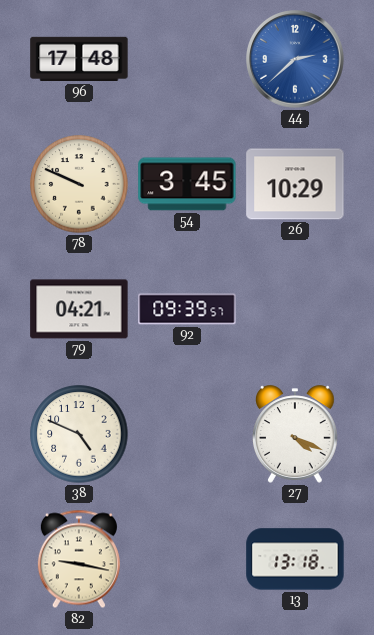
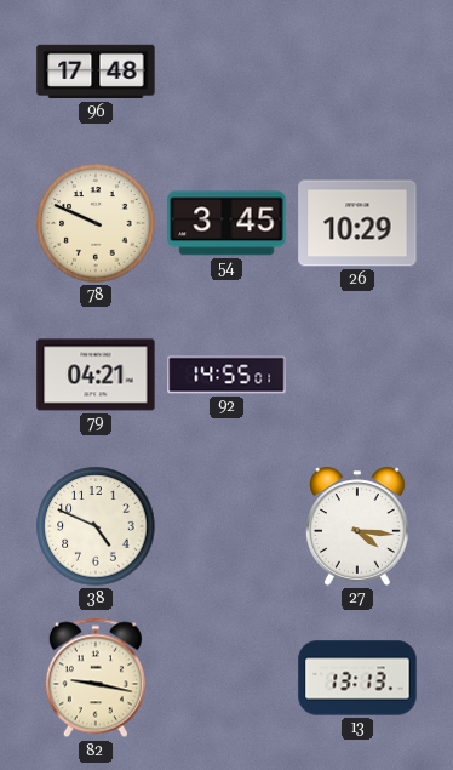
44: 2:38 -> none
92: 09:39 -> 14:55
27: 4:19 -> 4:16
13: 13:18 -> 13:13
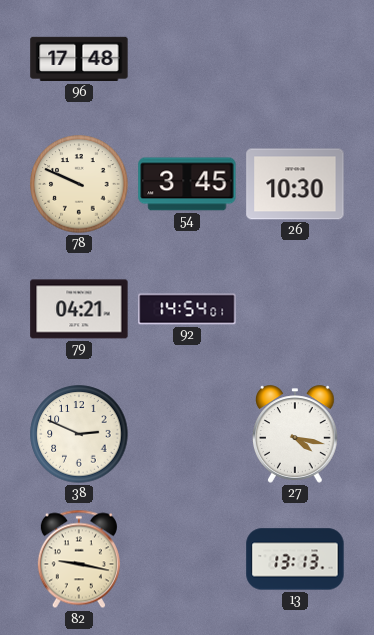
26: 10:29 -> 10:30
92: 14:55 -> 14:54
38: 4:49 -> 2:49
27: 4:16 -> 4:17
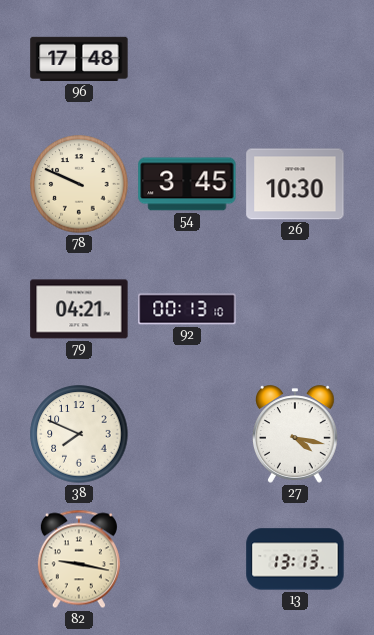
92: 14:54 -> 00:13
38: 2:49 -> 7:49
